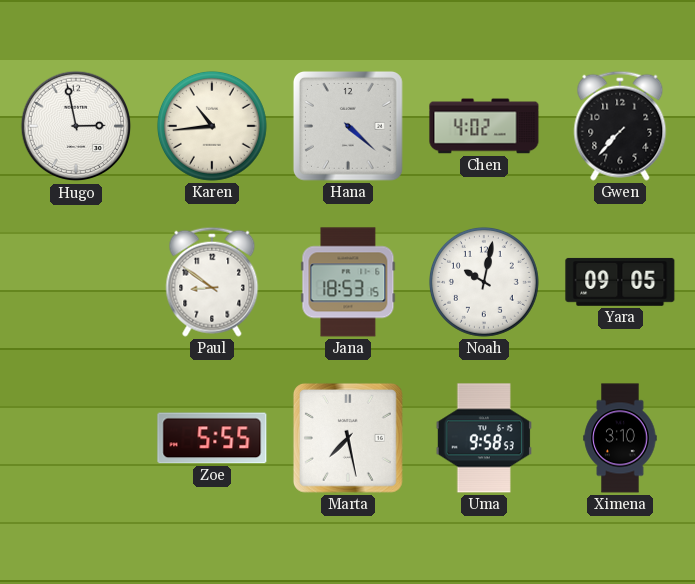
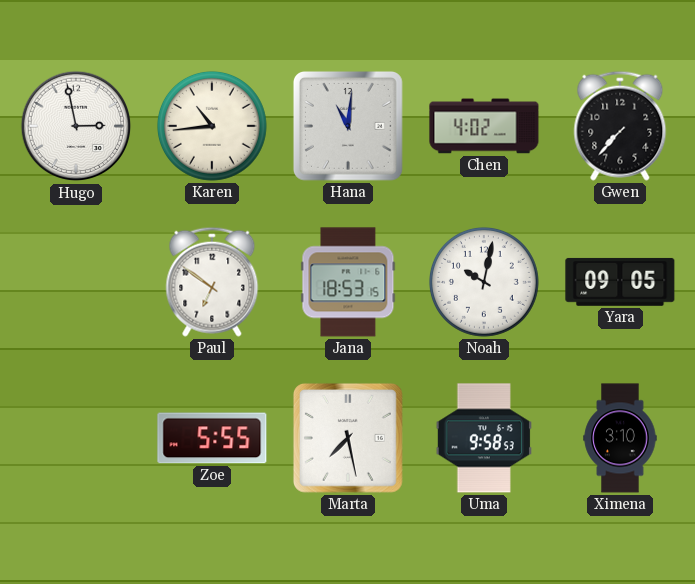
Hana: 4:22 -> 11:01
Paul: 8:51 -> 6:51
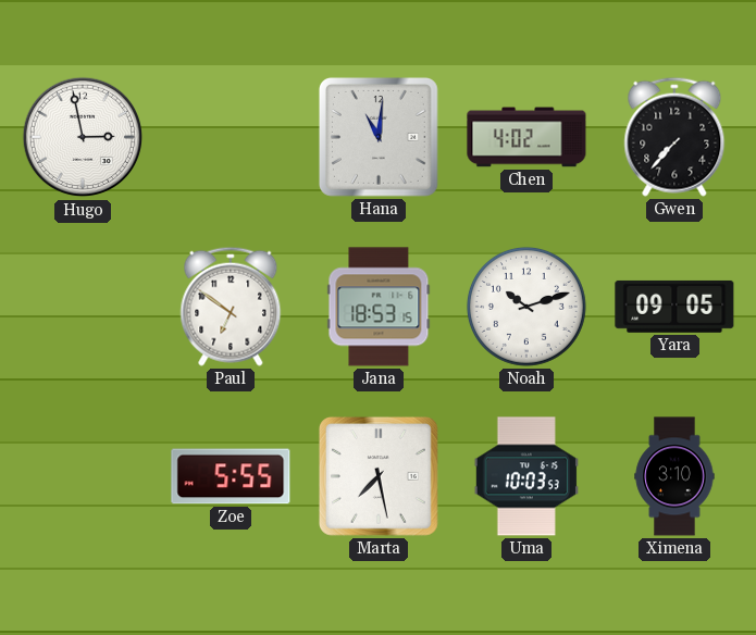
Karen: 10:44 -> none
Noah: 10:02 -> 10:12
Uma: 9:58 -> 10:03
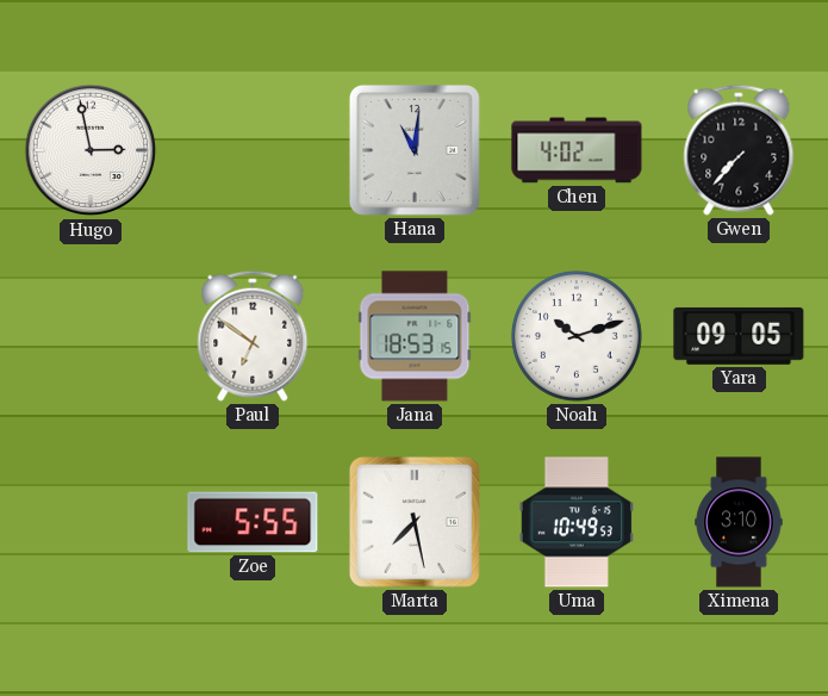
Uma: 10:03 -> 10:49
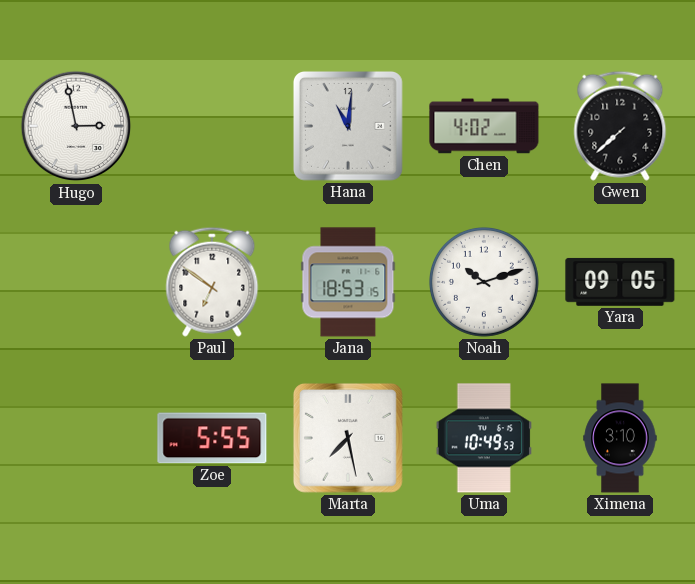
Gwen: 7:37 -> 7:38
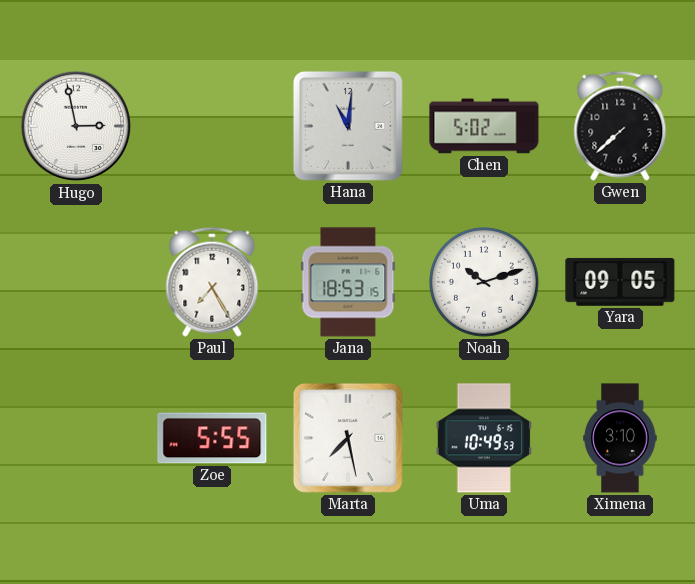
Chen: 4:02 -> 5:02
Paul: 6:51 -> 7:25
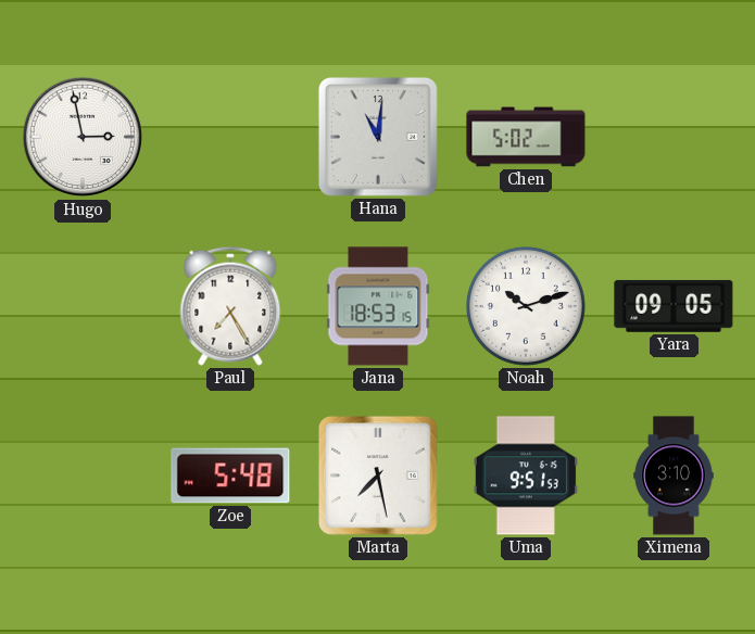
Gwen: 7:38 -> none
Zoe: 5:55 -> 5:48
Uma: 10:49 -> 9:51
